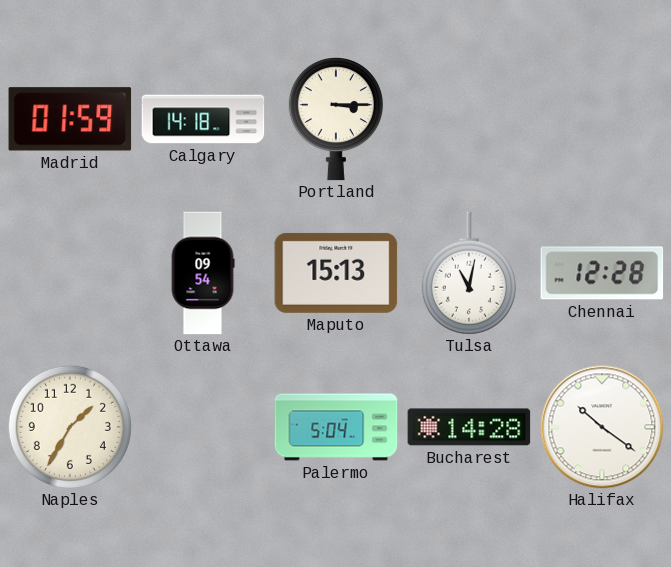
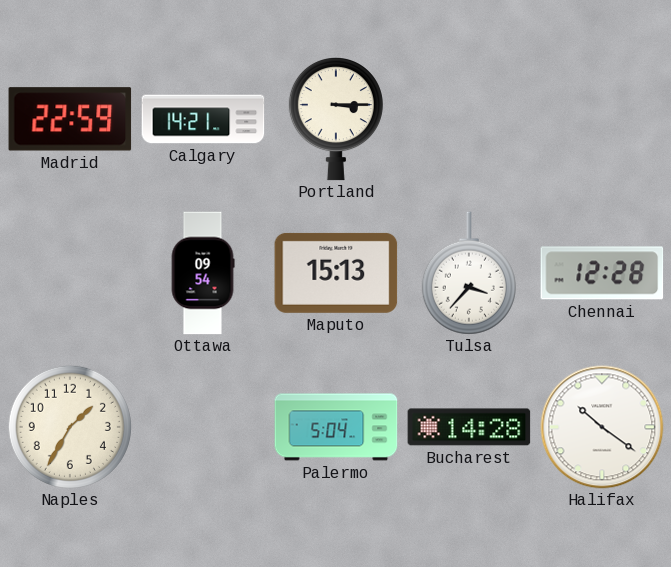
Madrid: 01:59 -> 22:59
Calgary: 14:18 -> 14:21
Tulsa: 11:02 -> 3:37
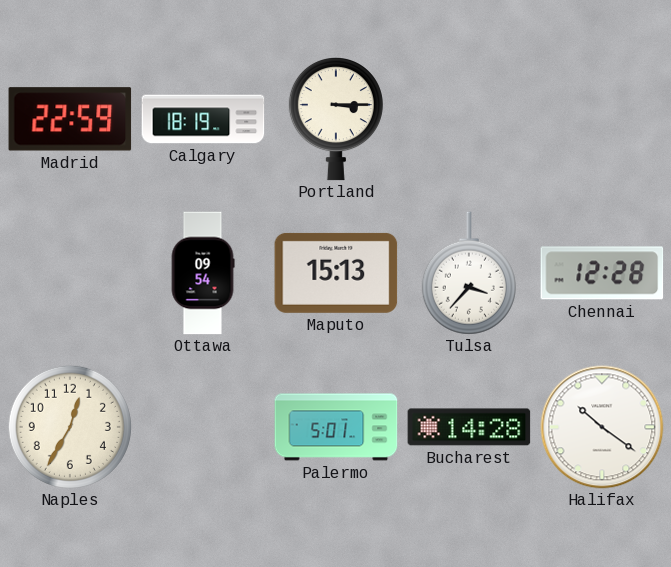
Calgary: 14:21 -> 18:19
Naples: 1:35 -> 12:35
Palermo: 5:04 -> 5:01
